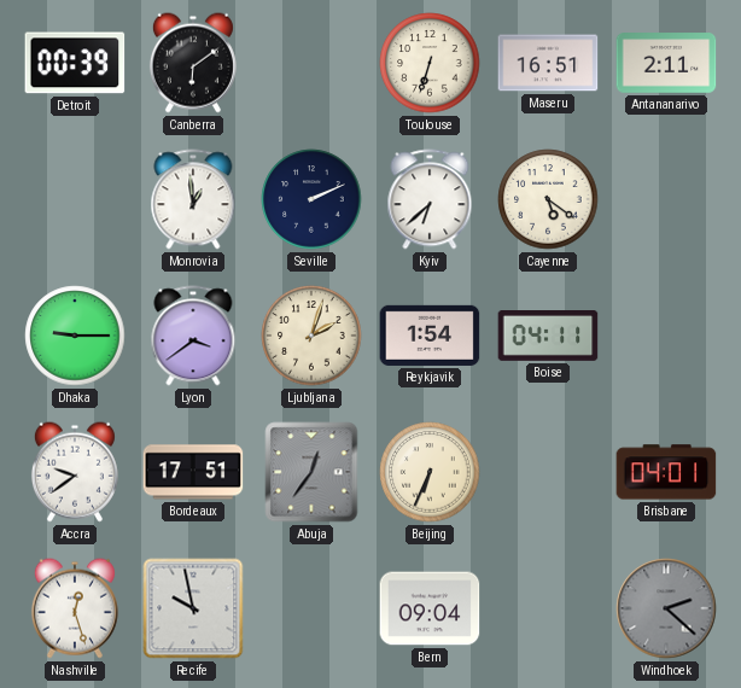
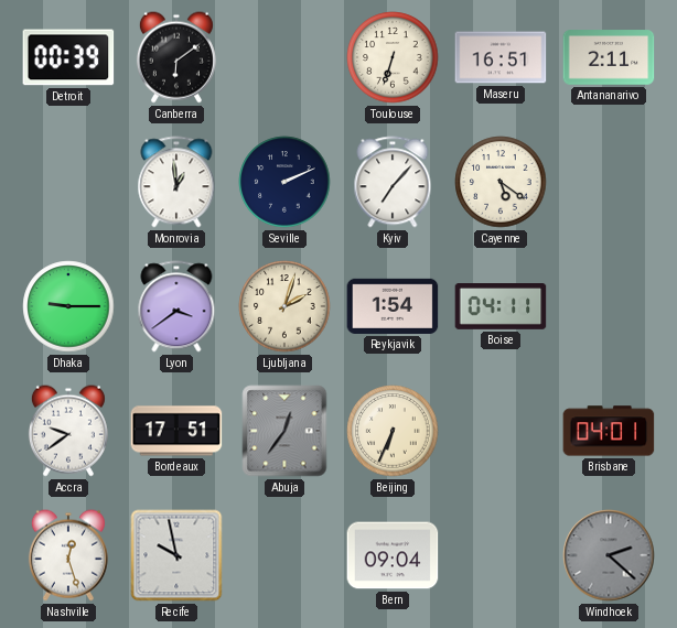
Kyiv: 6:38 -> 7:07
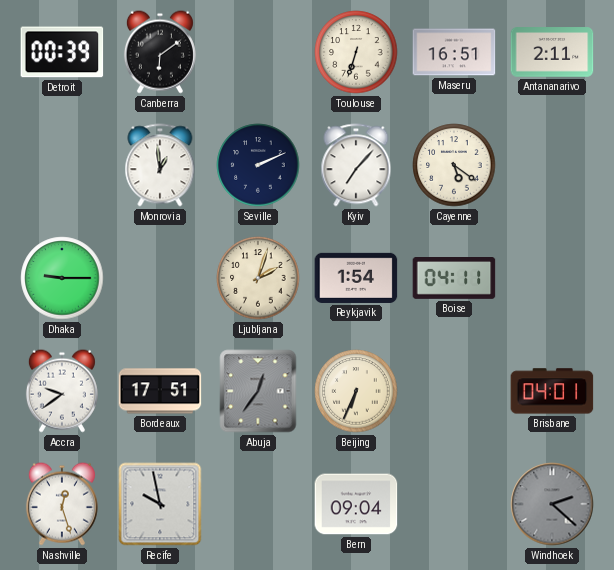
Lyon: 3:39 -> none
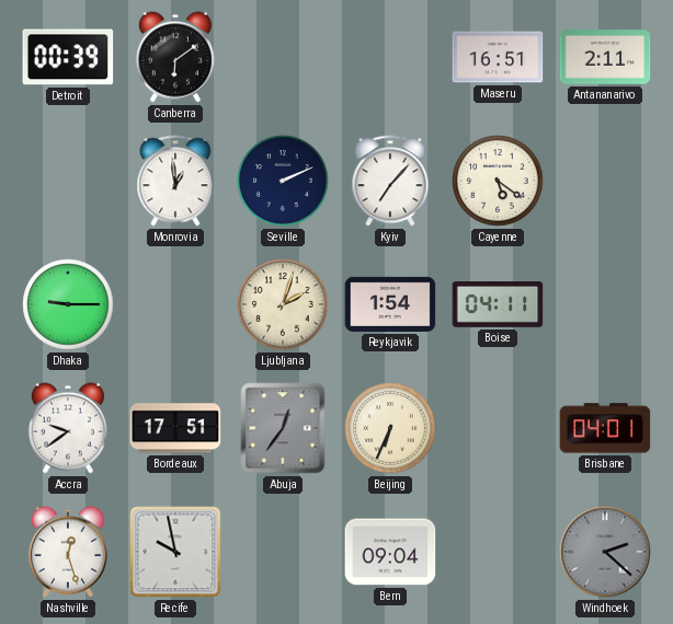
Toulouse: 6:33 -> none
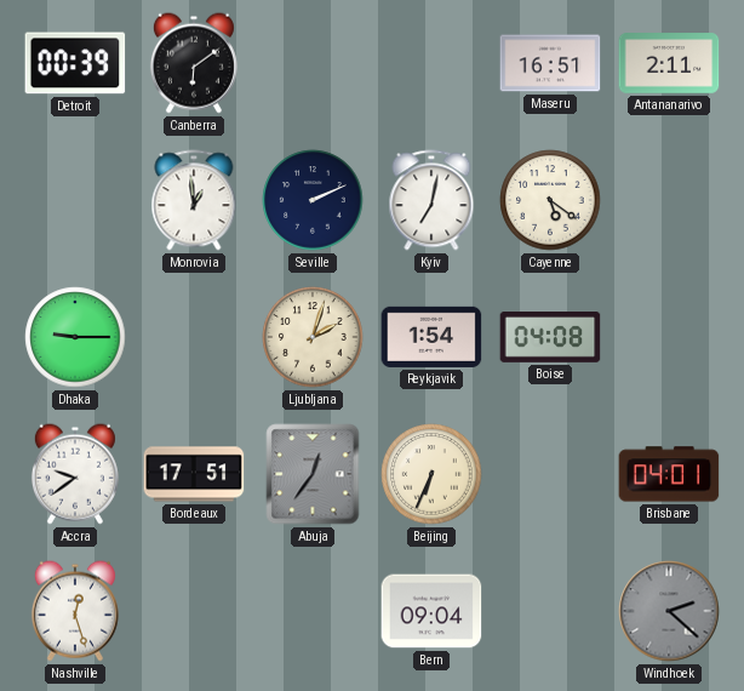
Kyiv: 7:07 -> 7:02
Boise: 04:11 -> 04:08
Recife: 9:58 -> none
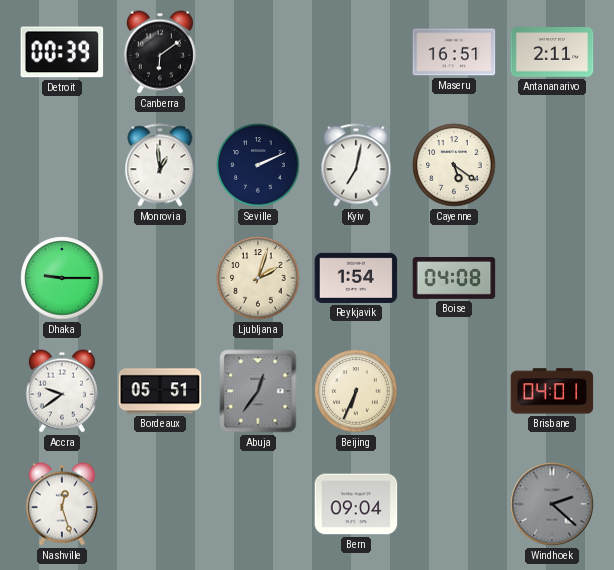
Bordeaux: 17:51 -> 05:51
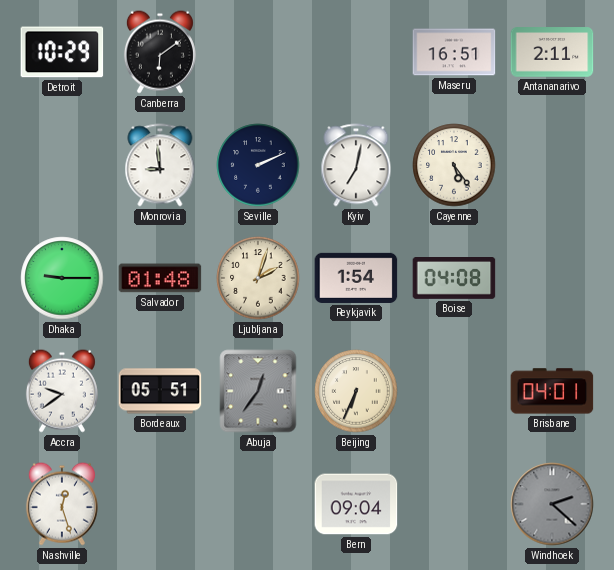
Detroit: 00:39 -> 10:29
Monrovia: 12:59 -> 8:59
Cayenne: 5:21 -> 5:24
Salvador: none -> 01:48
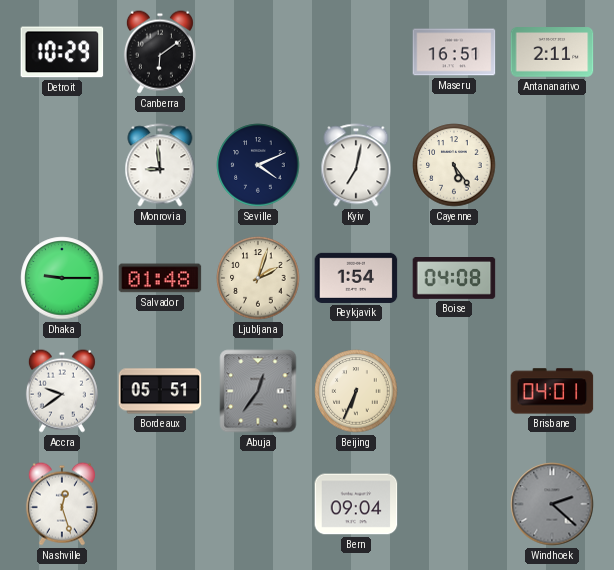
Seville: 2:11 -> 4:11
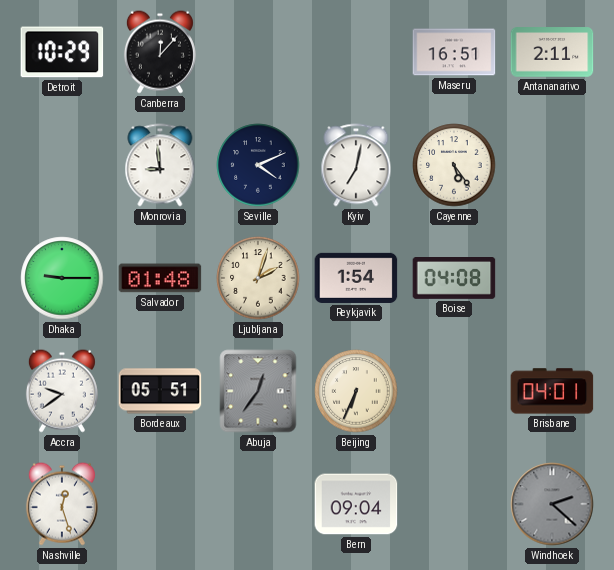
Canberra: 6:09 -> 12:07
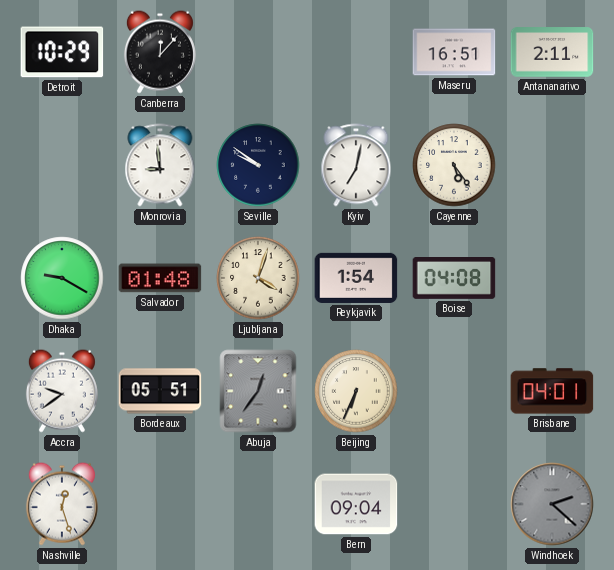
Seville: 4:11 -> 9:51
Dhaka: 9:15 -> 9:20
Ljubljana: 2:03 -> 4:03
